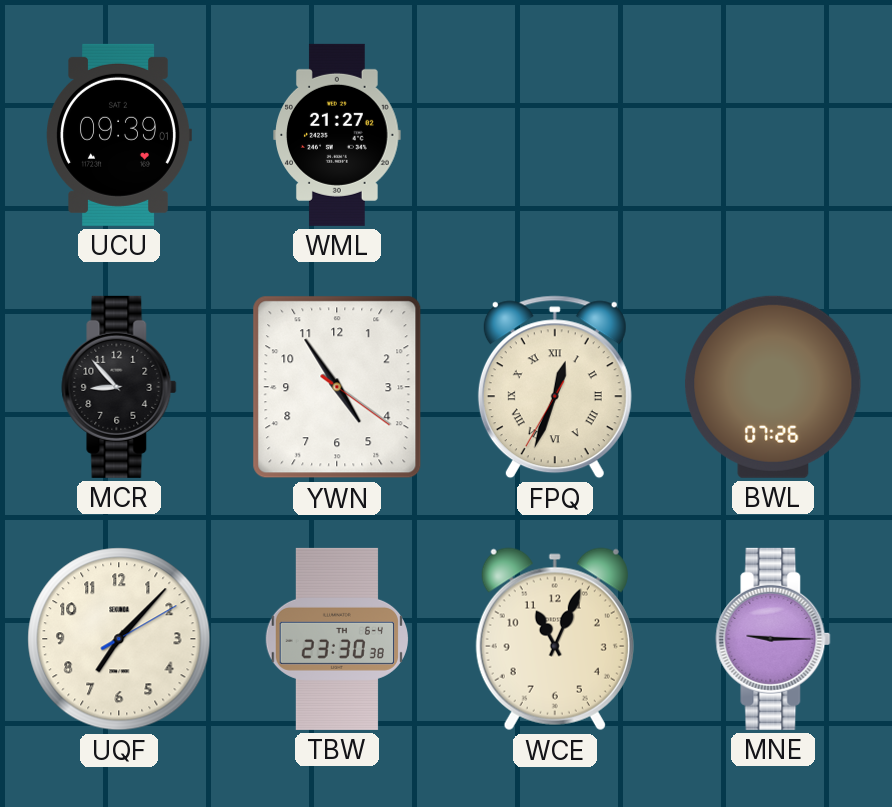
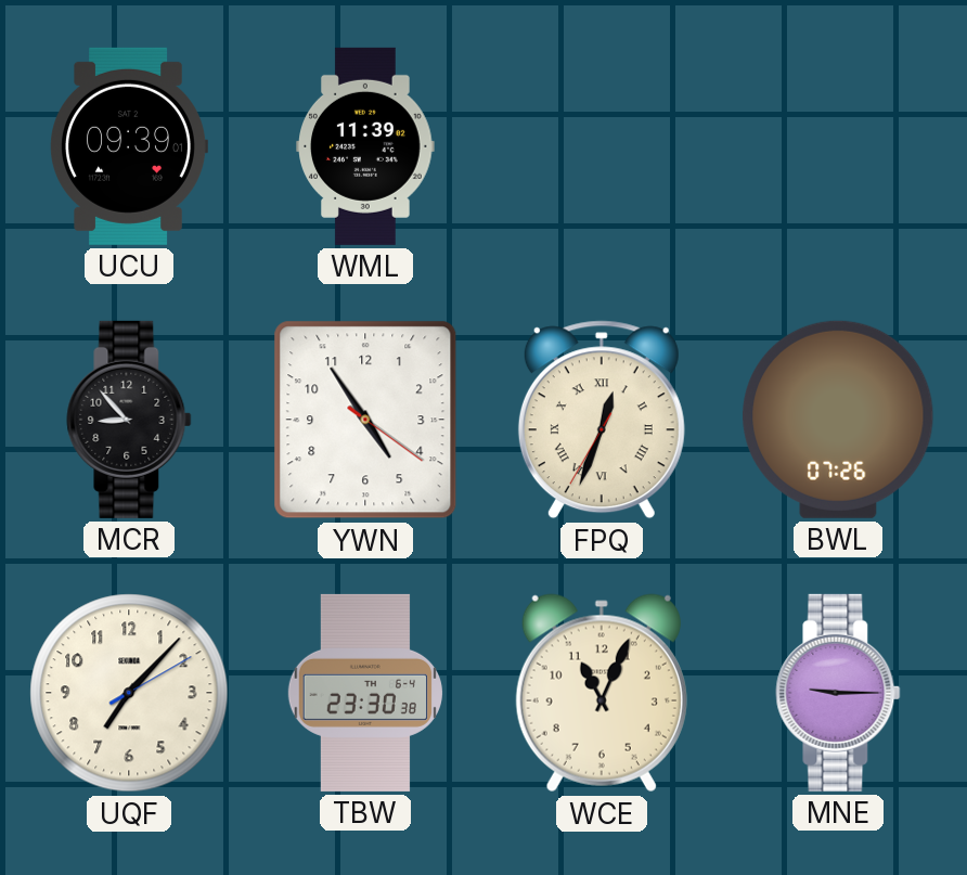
WML: 21:27 -> 11:39
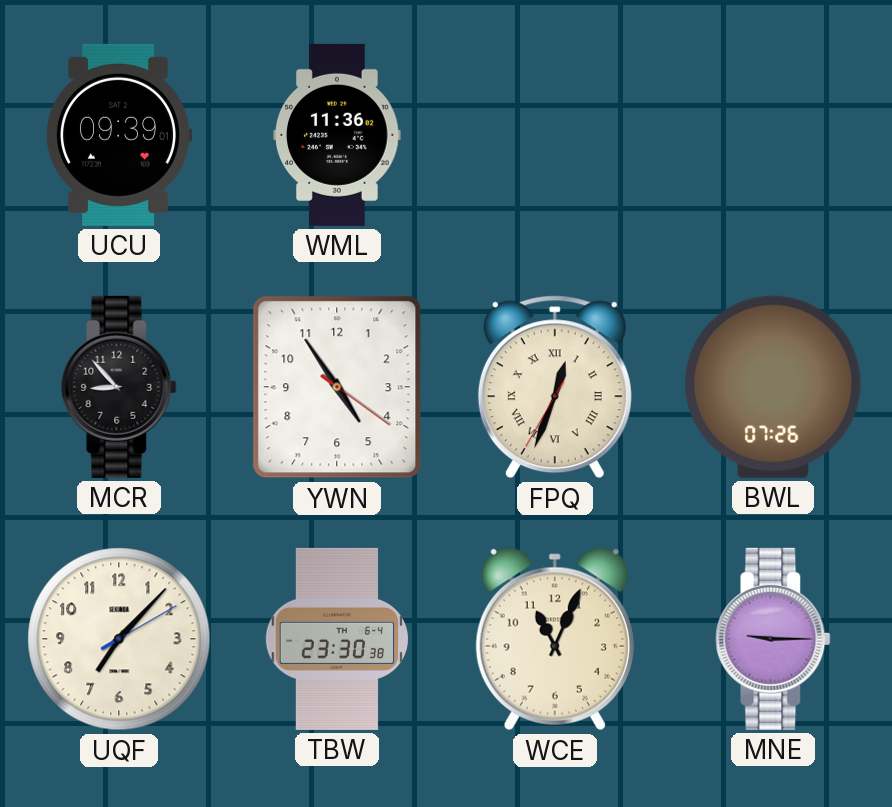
WML: 11:39 -> 11:36
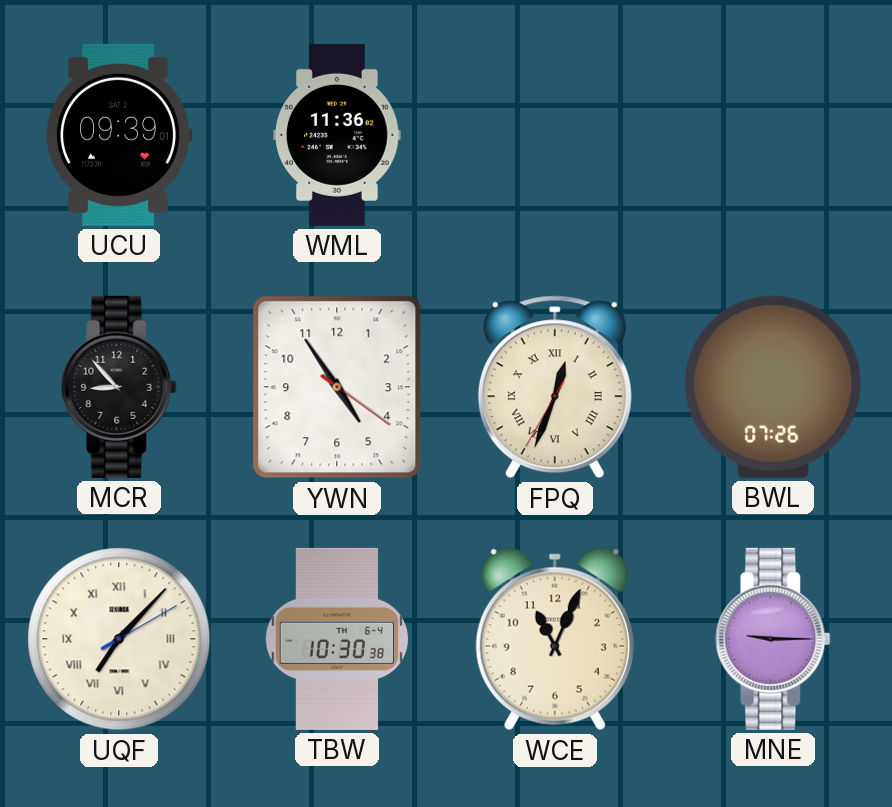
UQF numerals: Arabic -> Roman
TBW: 23:30 -> 10:30
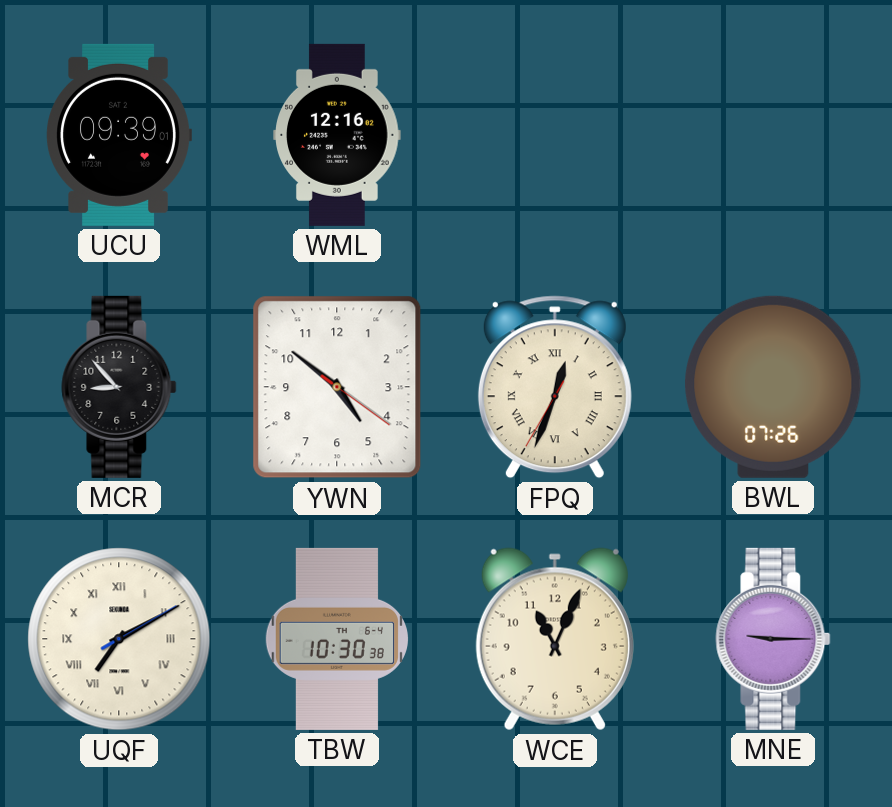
WML: 11:36 -> 12:16
YWN: 4:54 -> 4:51
UQF: 7:07 -> 7:10
